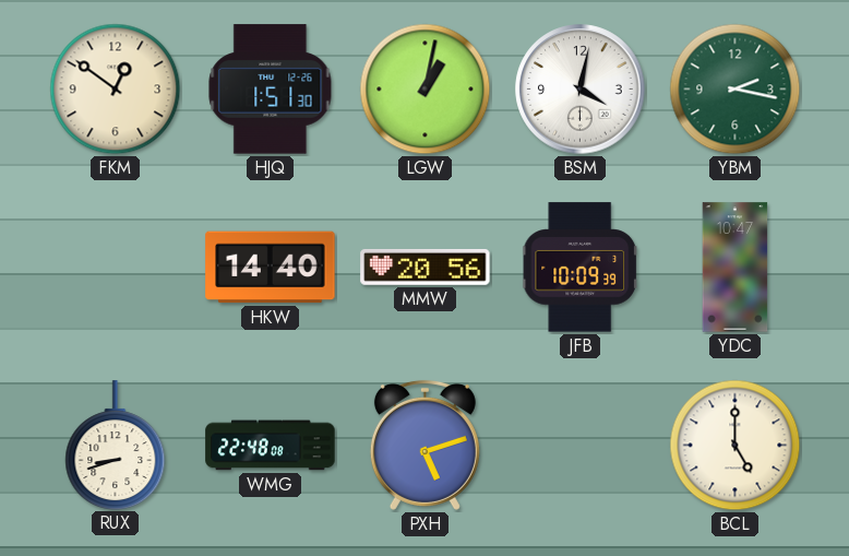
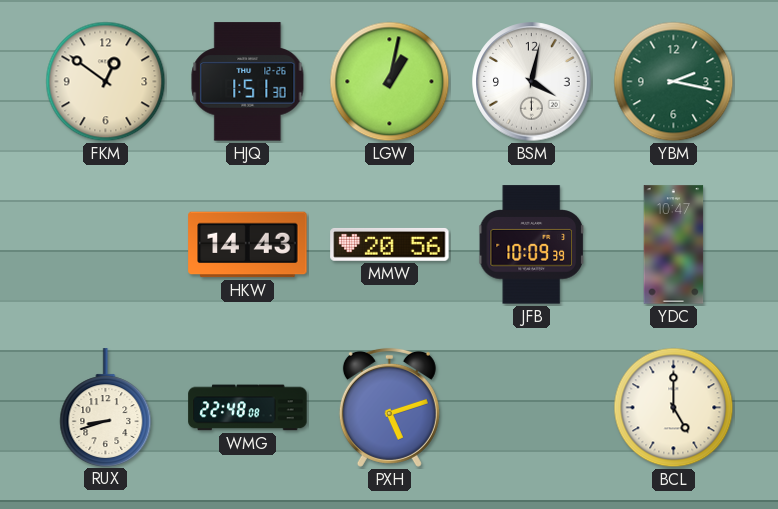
HKW: 14:40 -> 14:43
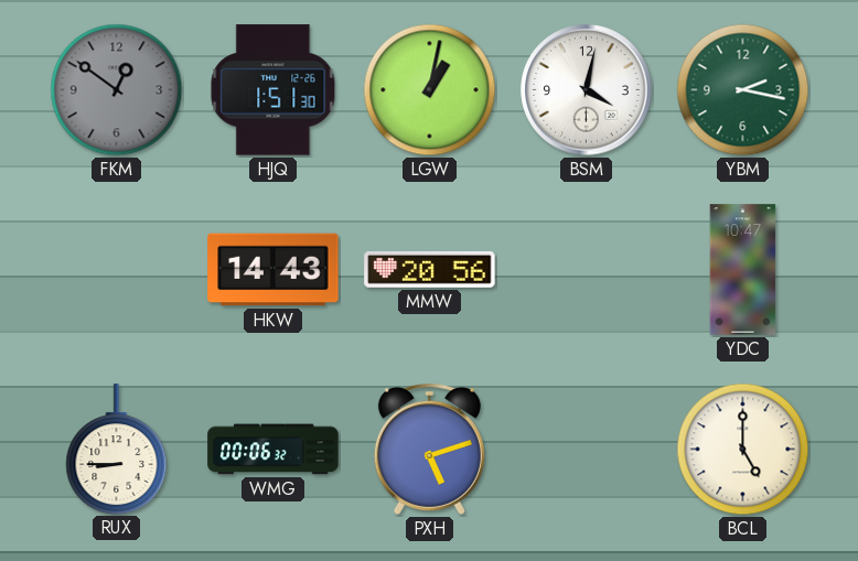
FKM dial: cream -> grey
JFB: 10:09 -> none
RUX: 8:42 -> 8:45
WMG: 22:48 -> 00:06
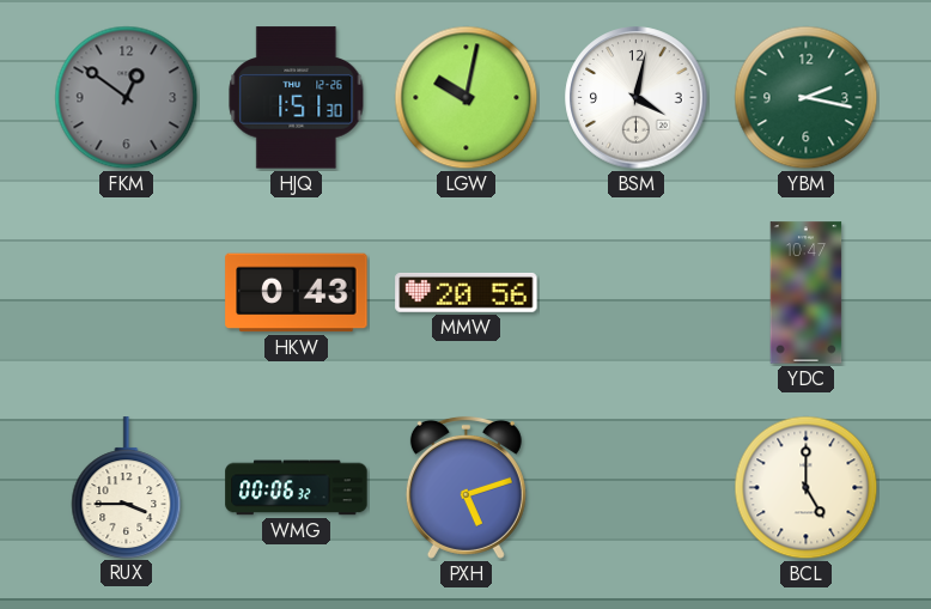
LGW: 1:02 -> 10:02
HKW: 14:43 -> 0:43
RUX: 8:45 -> 3:45
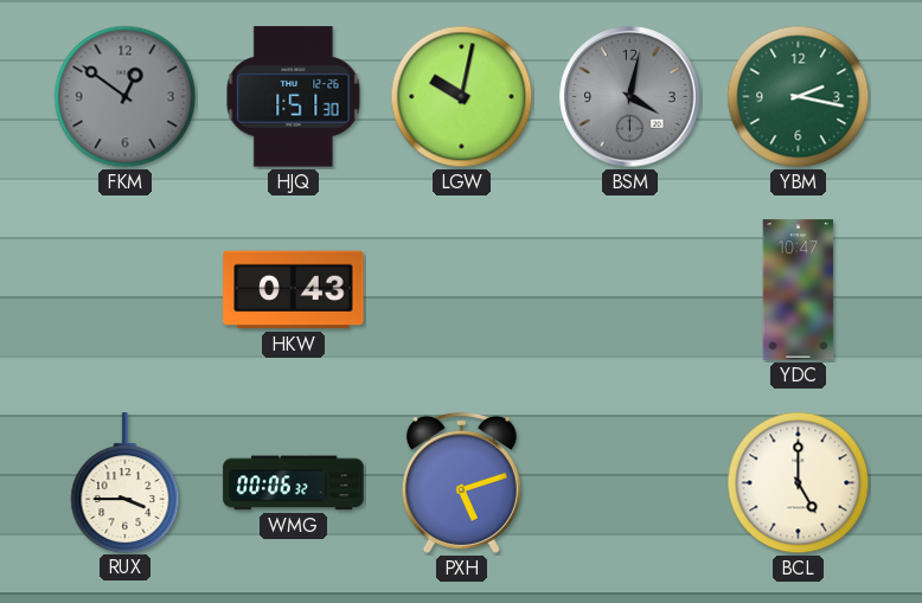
BSM dial: white -> grey
MMW: 20:56 -> none
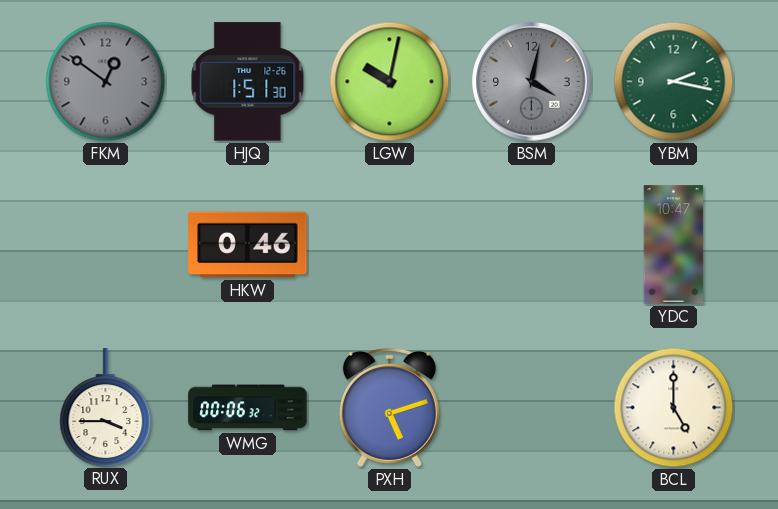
HKW: 0:43 -> 0:46
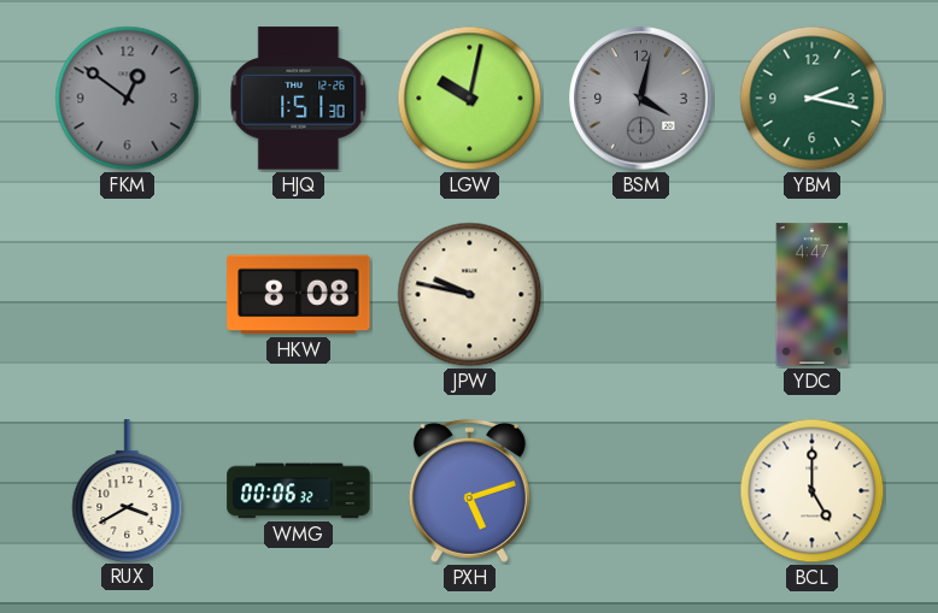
HKW: 0:46 -> 8:08
JPW: none -> 9:47
YDC: 10:47 -> 4:47
RUX: 3:45 -> 3:40
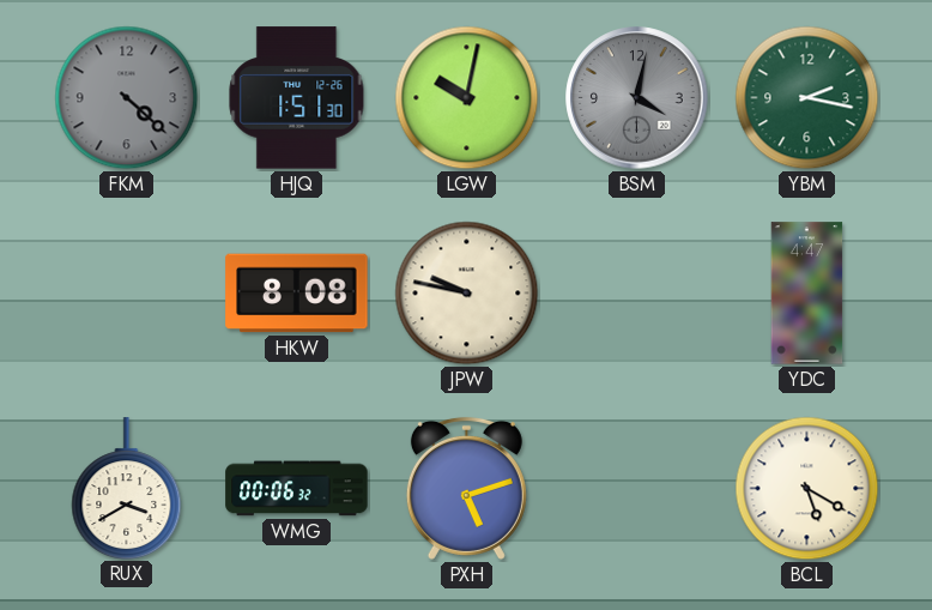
FKM: 12:51 -> 4:22
BCL: 5:00 -> 5:20
